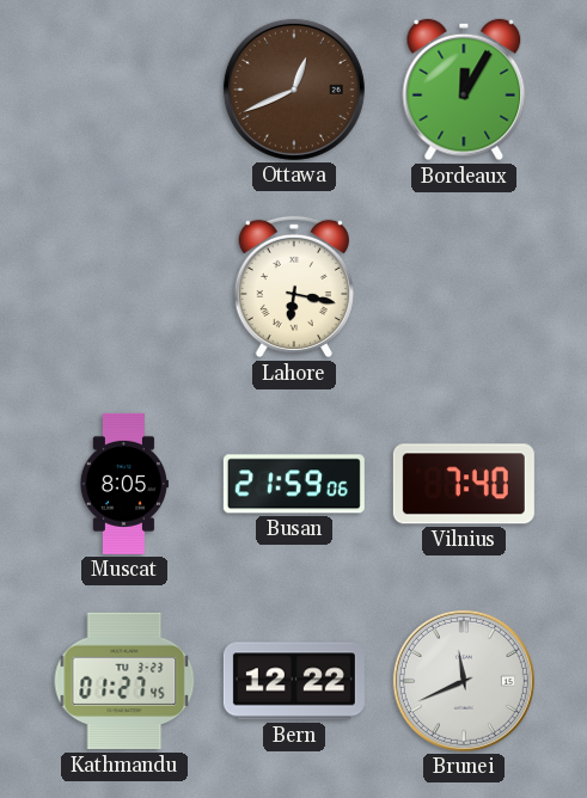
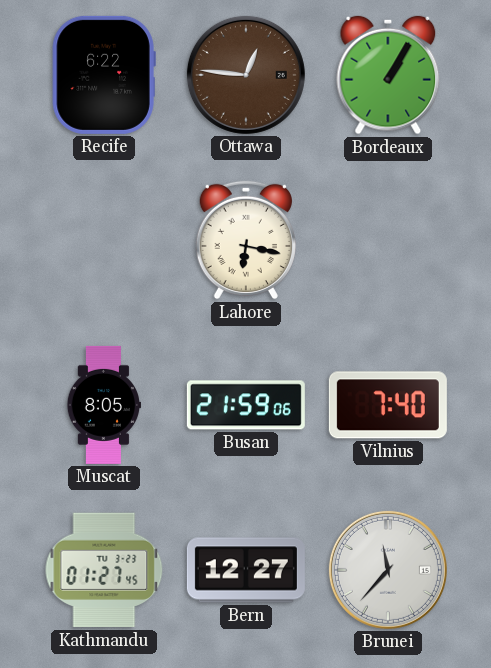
Recife: none -> 6:22
Ottawa: 12:41 -> 12:46
Bordeaux: 12:05 -> 1:05
Bern: 12:22 -> 12:27
Brunei: 11:41 -> 11:37
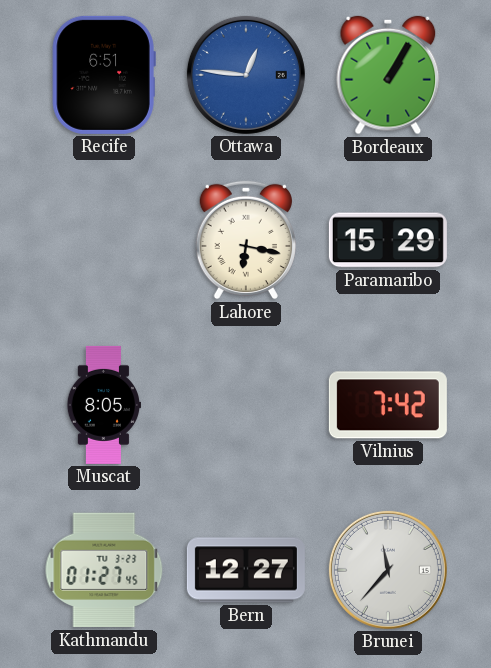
Recife: 6:22 -> 6:51
Ottawa dial: brown -> blue
Paramaribo: none -> 15:29
Busan: 21:59 -> none
Vilnius: 7:40 -> 7:42
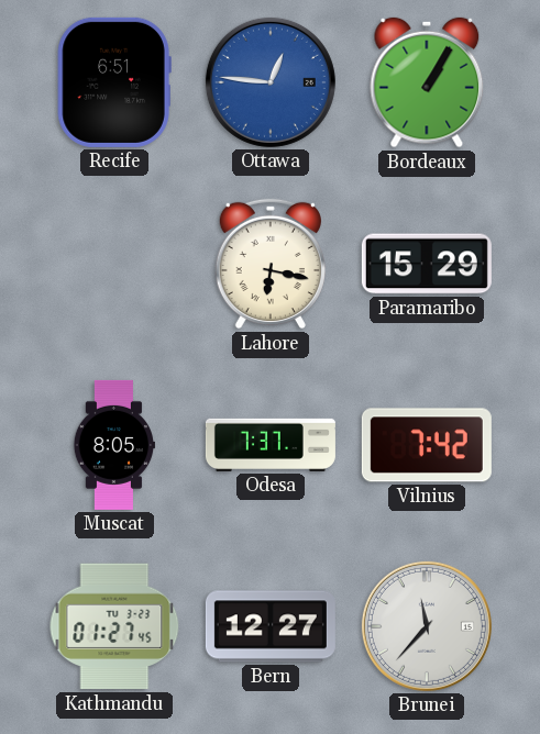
Odesa: none -> 7:37
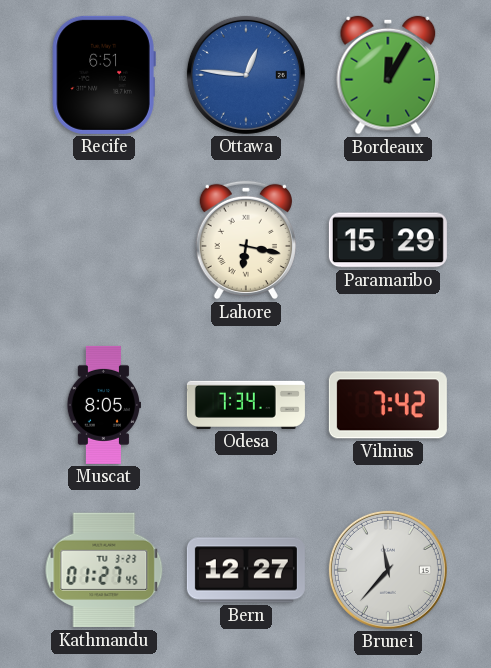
Bordeaux: 1:05 -> 12:05
Odesa: 7:37 -> 7:34
